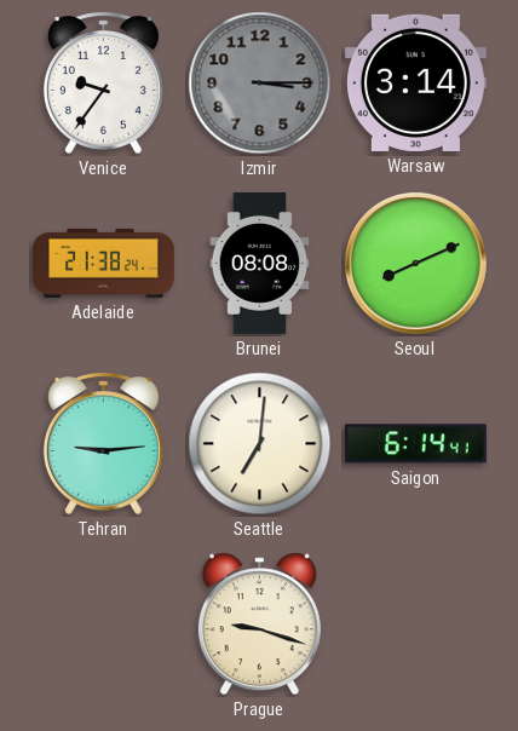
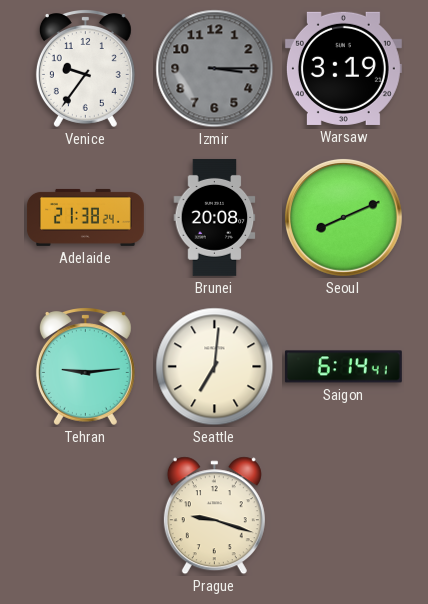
Warsaw: 3:14 -> 3:19
Brunei: 08:08 -> 20:08
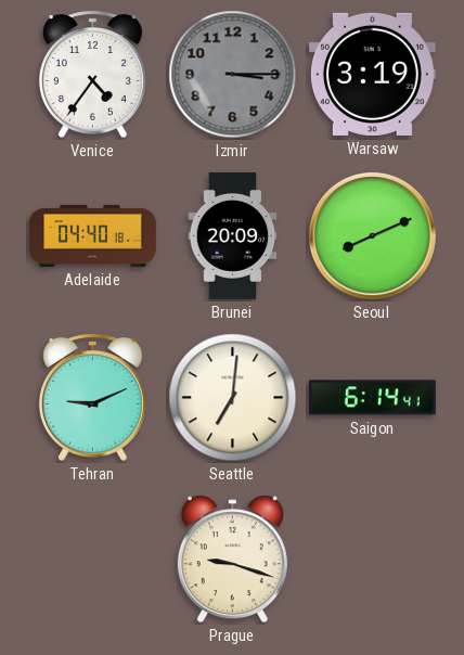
Venice: 9:36 -> 4:36
Adelaide: 21:38 -> 04:40
Brunei: 20:08 -> 20:09
Tehran: 9:14 -> 9:11
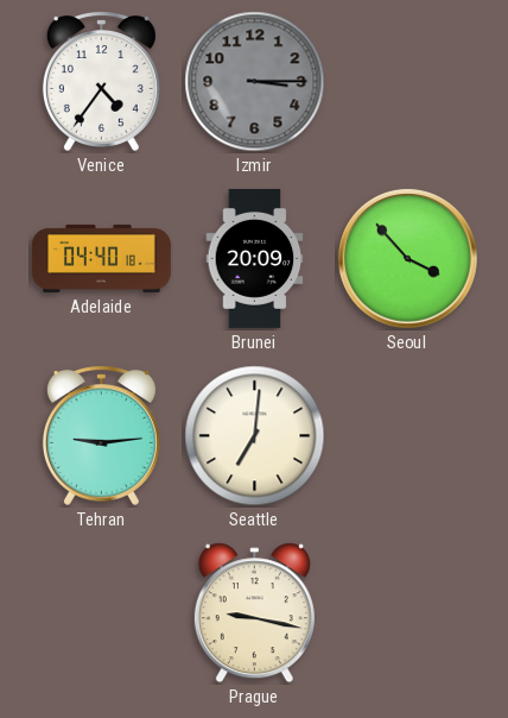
Warsaw: 3:19 -> none
Seoul: 8:11 -> 3:53
Tehran: 9:11 -> 9:14
Saigon: 6:14 -> none
Prague: 9:18 -> 9:17
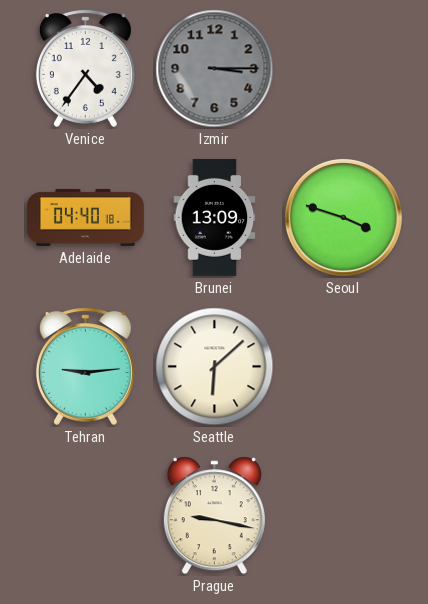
Brunei: 20:09 -> 13:09
Seoul: 3:53 -> 3:48
Seattle: 7:01 -> 6:08
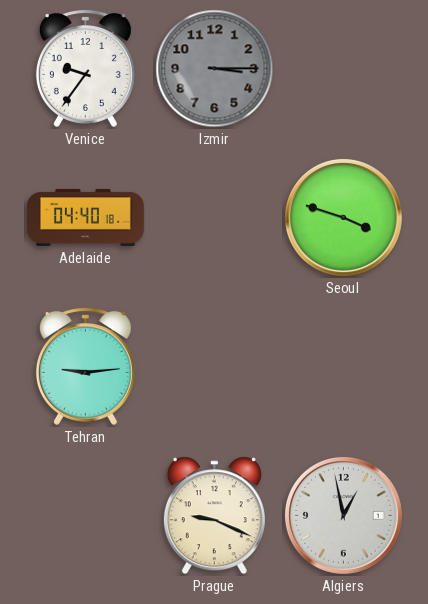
Venice: 4:36 -> 9:36
Brunei: 13:09 -> none
Seattle: 6:08 -> none
Prague: 9:17 -> 9:19
Algiers: none -> 12:58
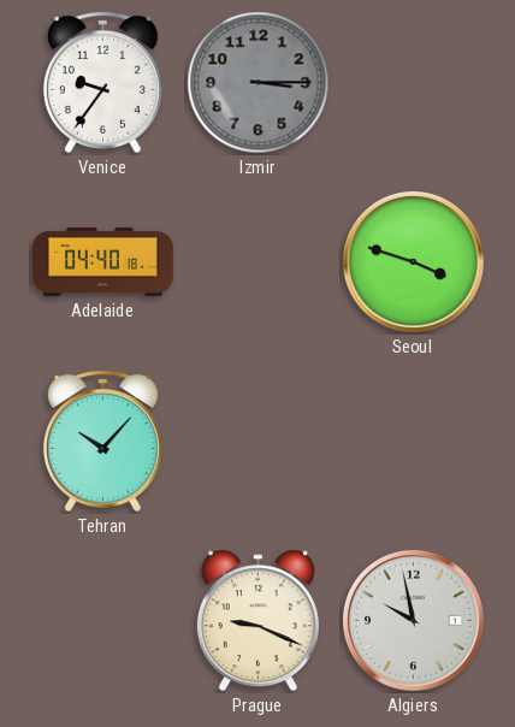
Tehran: 9:14 -> 10:07
Algiers: 12:58 -> 9:58
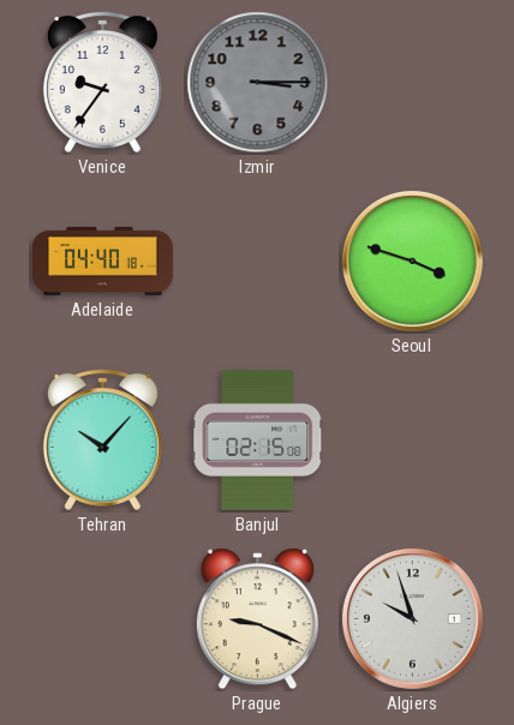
Banjul: none -> 02:15
Algiers: 9:58 -> 9:57
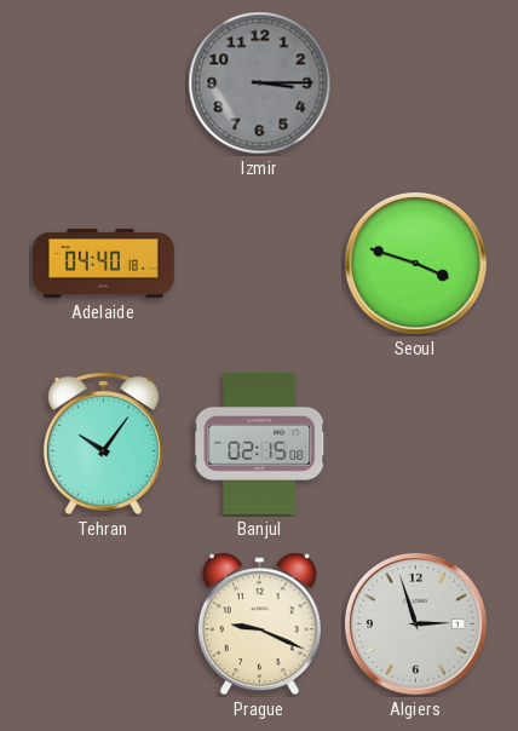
Venice: 9:36 -> none
Tehran: 10:07 -> 10:06
Algiers: 9:57 -> 2:57
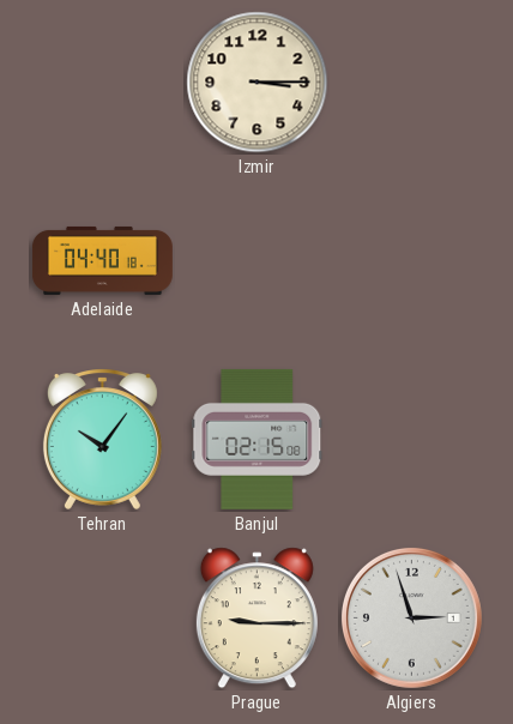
Izmir dial: grey -> cream
Seoul: 3:48 -> none
Prague: 9:19 -> 9:15
